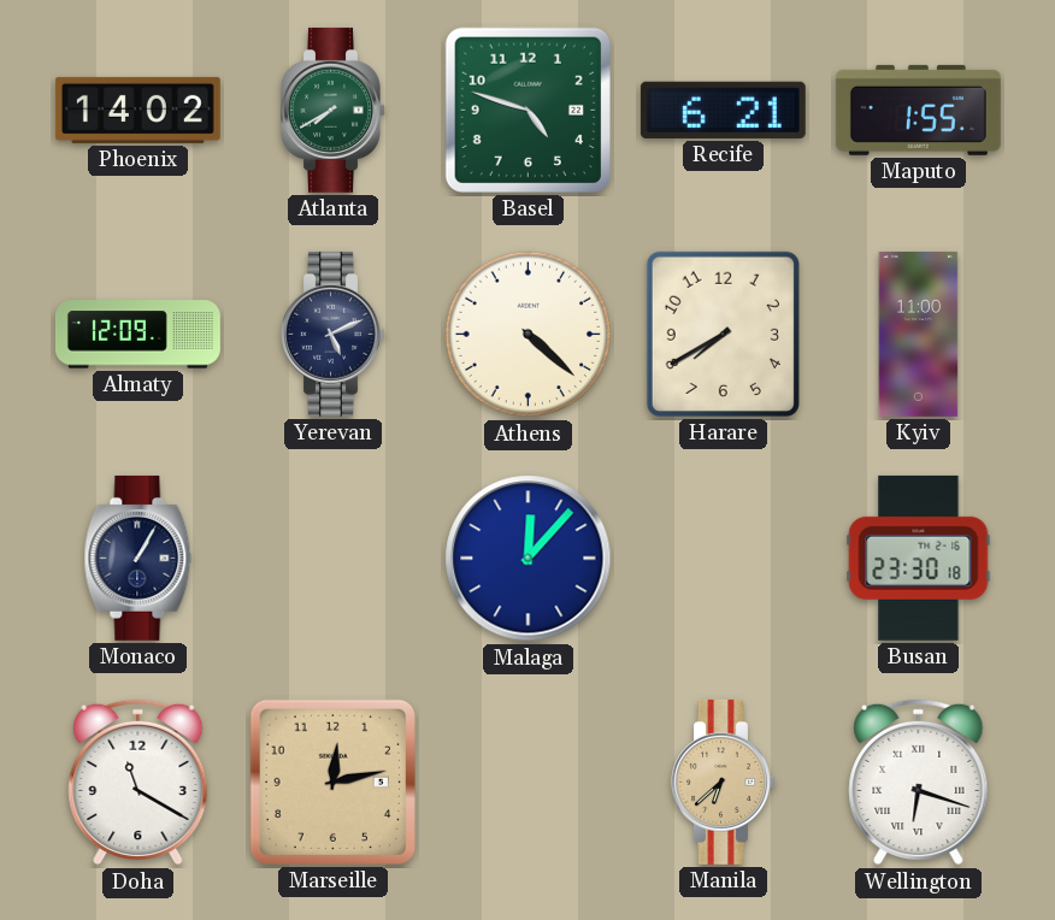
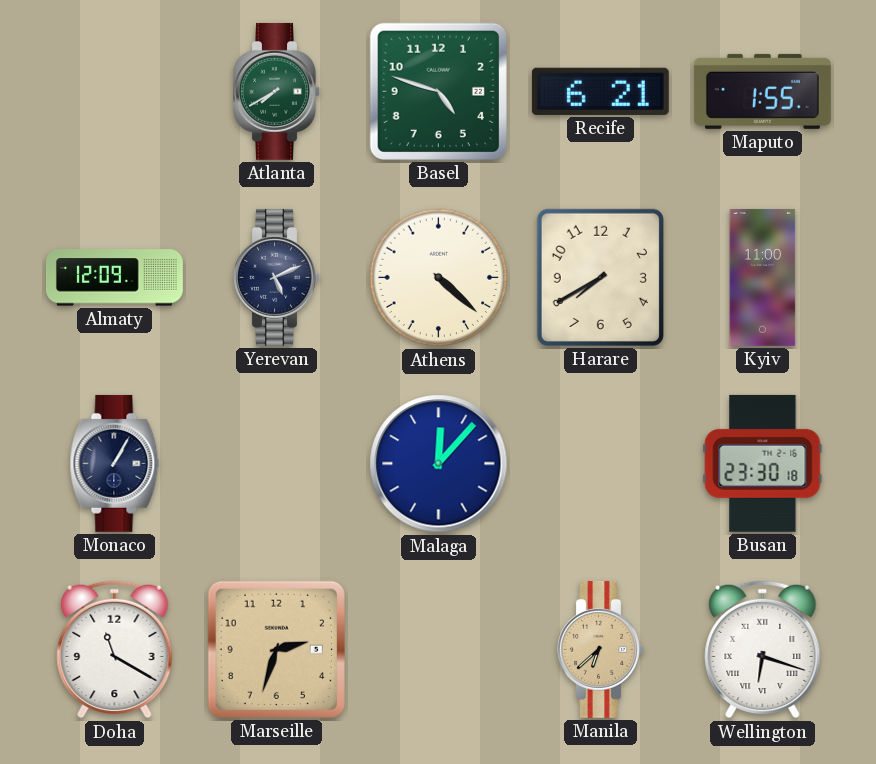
Phoenix: 14:02 -> none
Marseille: 12:13 -> 2:33
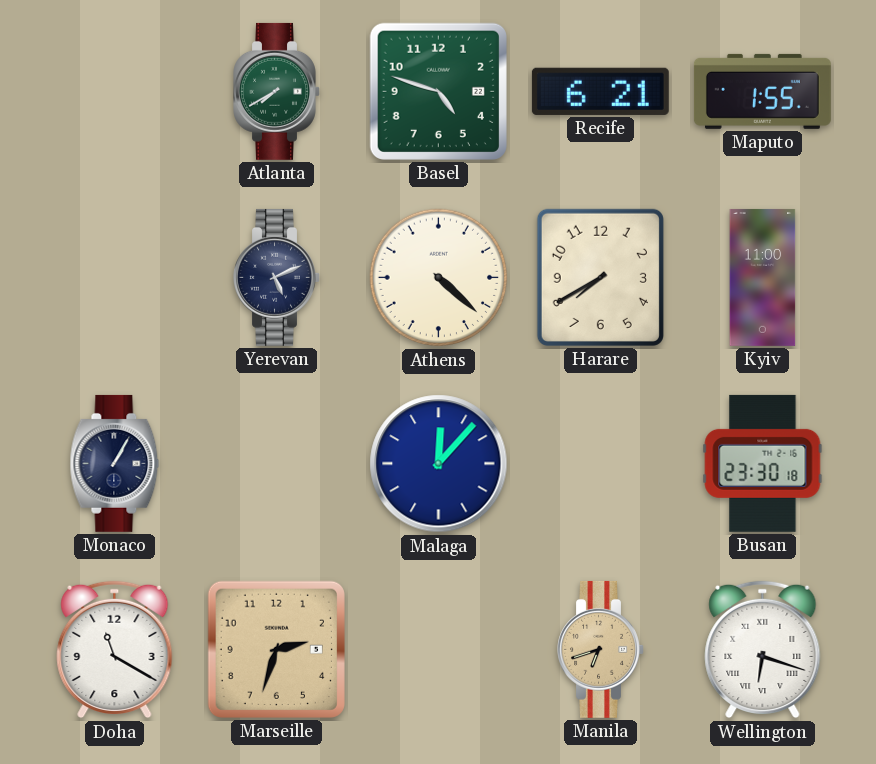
Almaty: 12:09 -> none
Manila: 6:38 -> 6:42
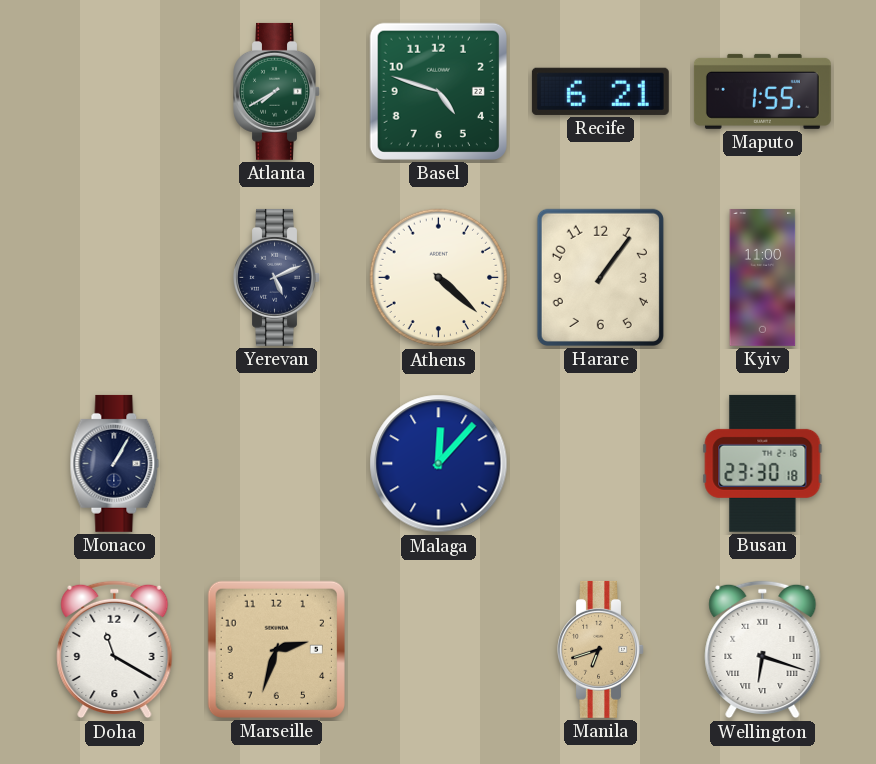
Harare: 7:40 -> 1:06
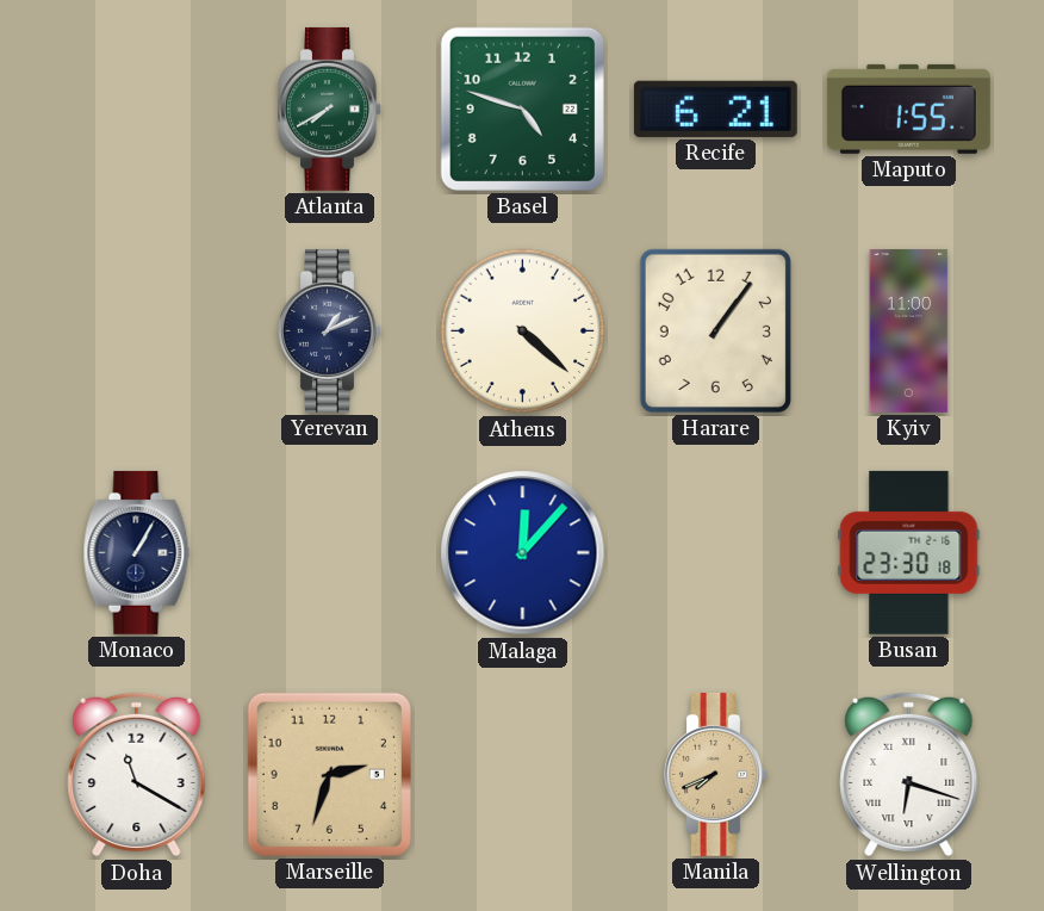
Yerevan: 5:11 -> 1:11
Manila: 6:42 -> 7:41
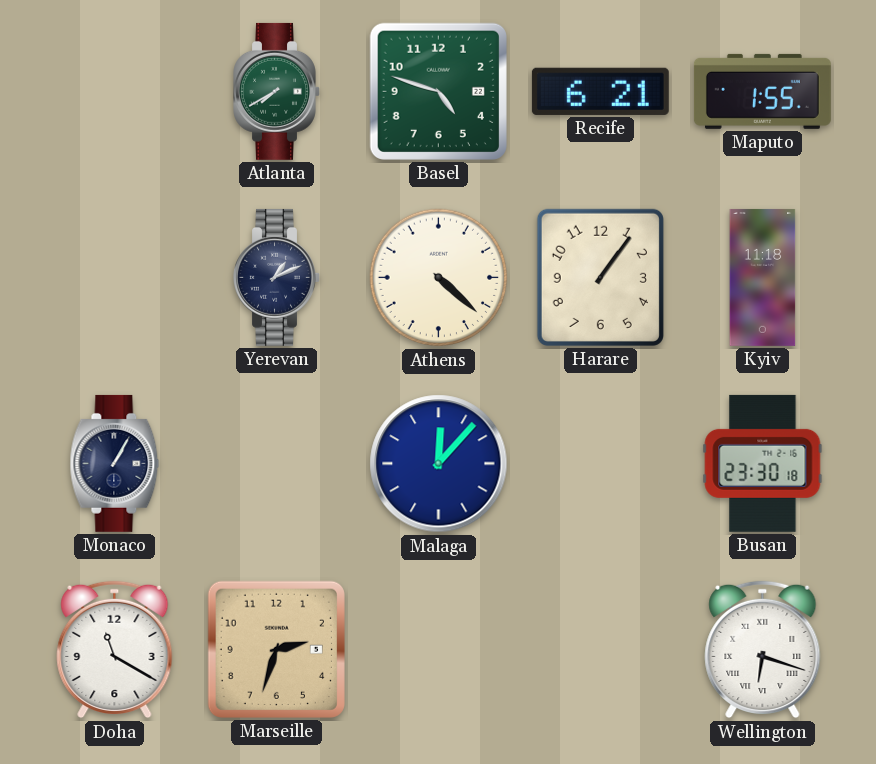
Kyiv: 11:00 -> 11:18
Manila: 7:41 -> none
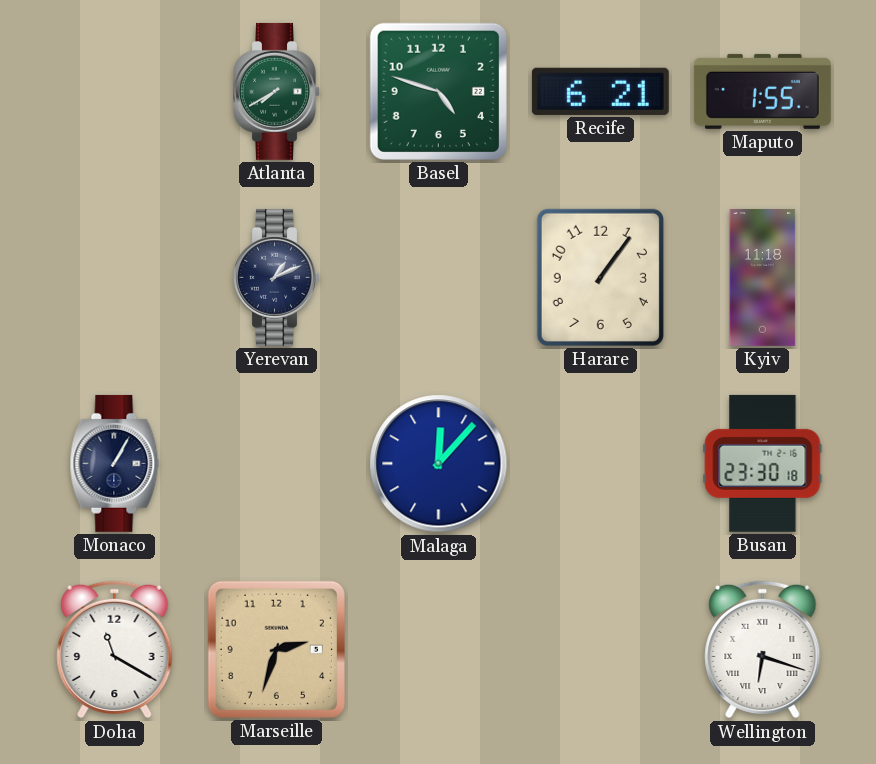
Athens: 4:22 -> none
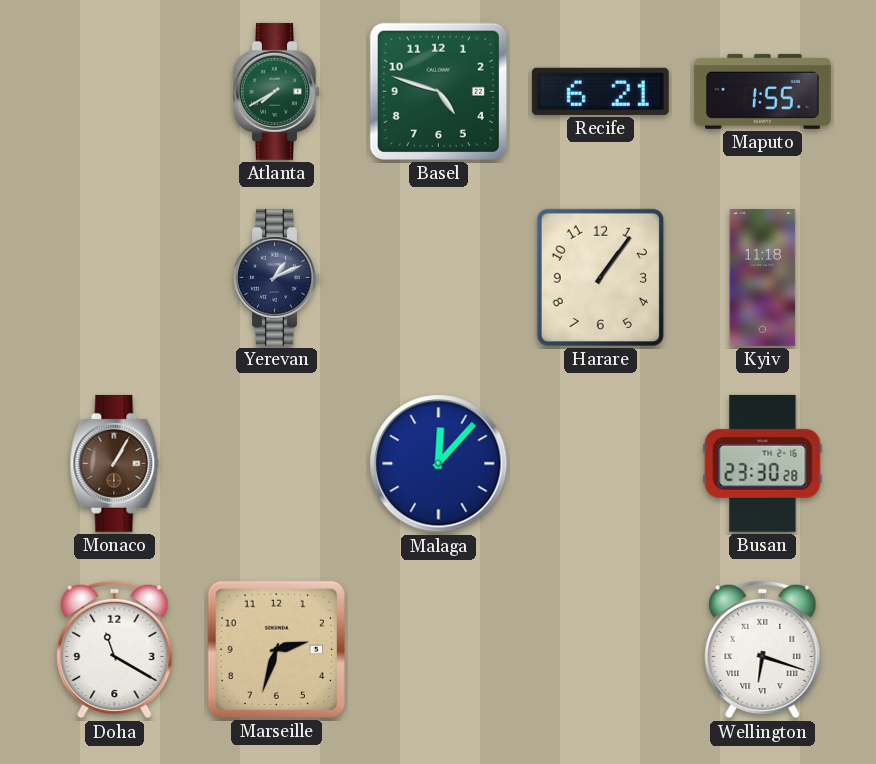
Monaco dial: navy -> brown
Busan: 23:30:18 -> 23:30:28
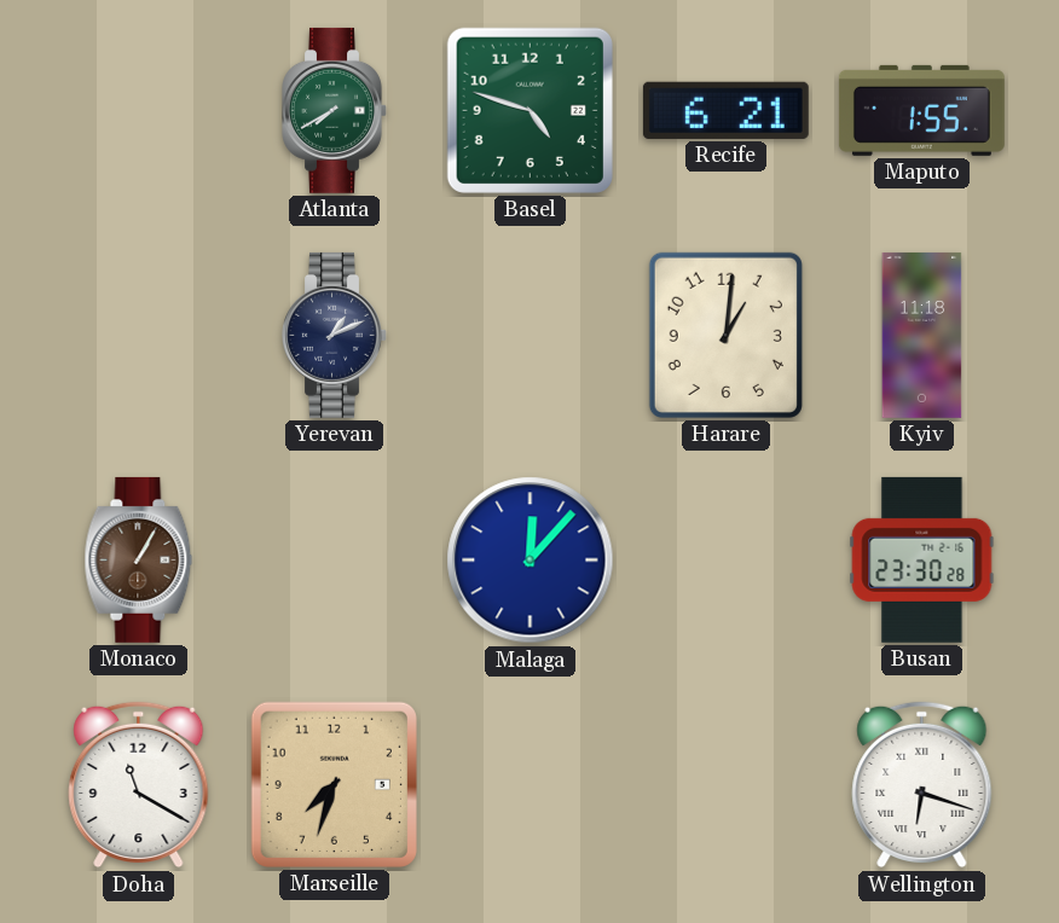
Harare: 1:06 -> 1:01
Marseille: 2:33 -> 7:33
